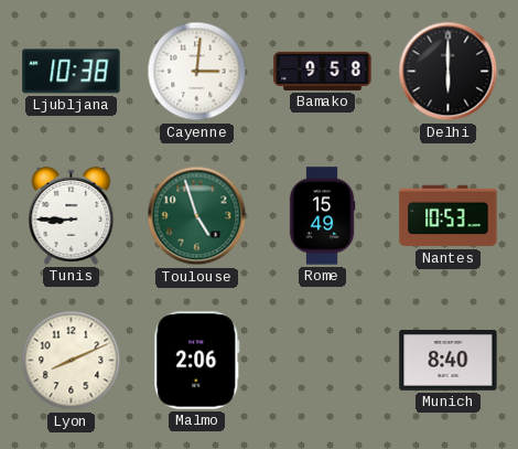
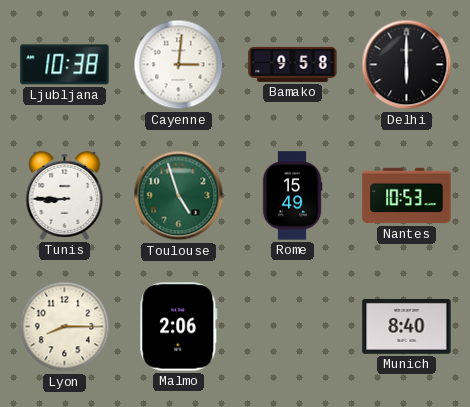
Lyon: 8:11 -> 8:15
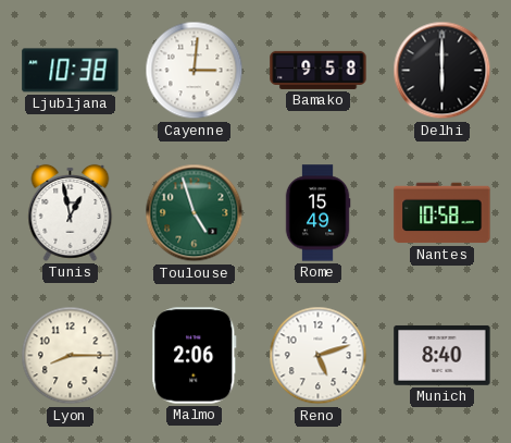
Tunis: 8:45 -> 12:58
Nantes: 10:53 -> 10:58
Reno: none -> 5:12
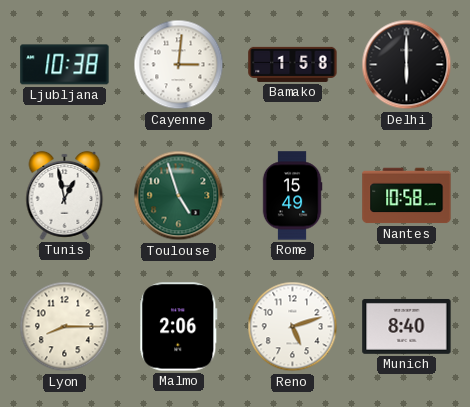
Bamako: 9:58 -> 1:58
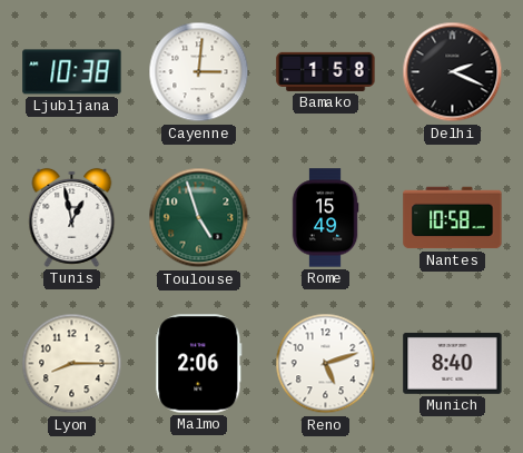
Delhi: 6:00 -> 2:19
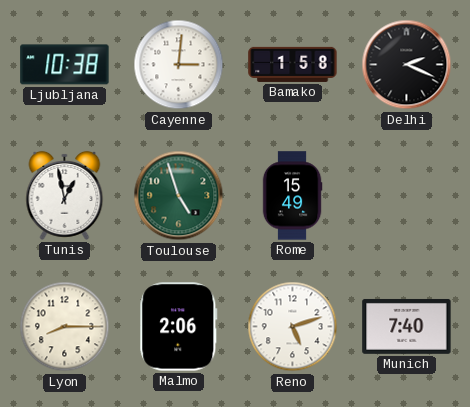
Nantes: 10:58 -> none
Munich: 8:40 -> 7:40
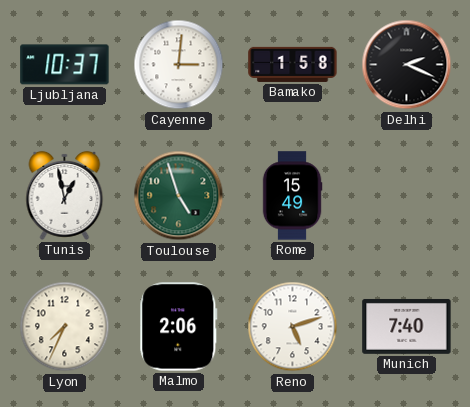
Ljubljana: 10:38 -> 10:37
Lyon: 8:15 -> 7:34
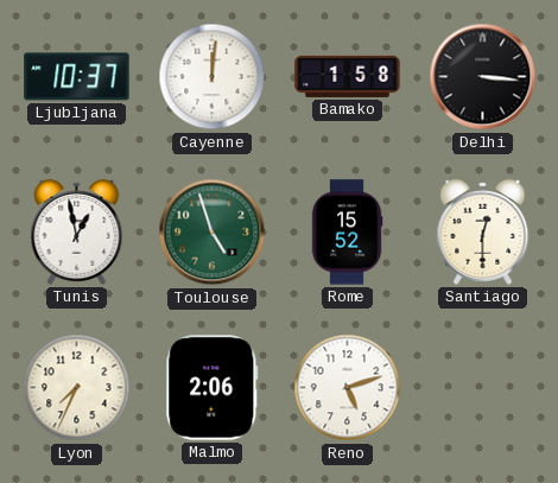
Cayenne: 3:01 -> 12:01
Delhi: 2:19 -> 3:16
Rome: 15:49 -> 15:52
Santiago: none -> 12:30
Munich: 7:40 -> none
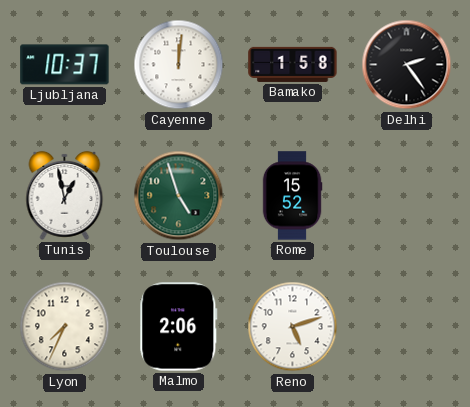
Delhi: 3:16 -> 2:24
Santiago: 12:30 -> none
